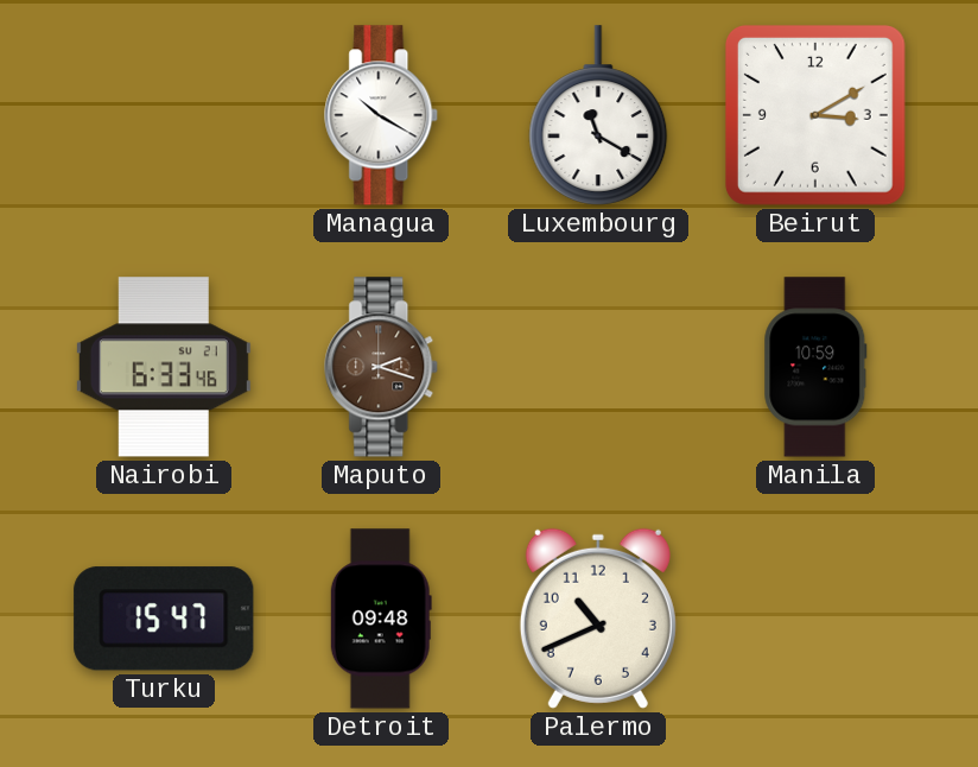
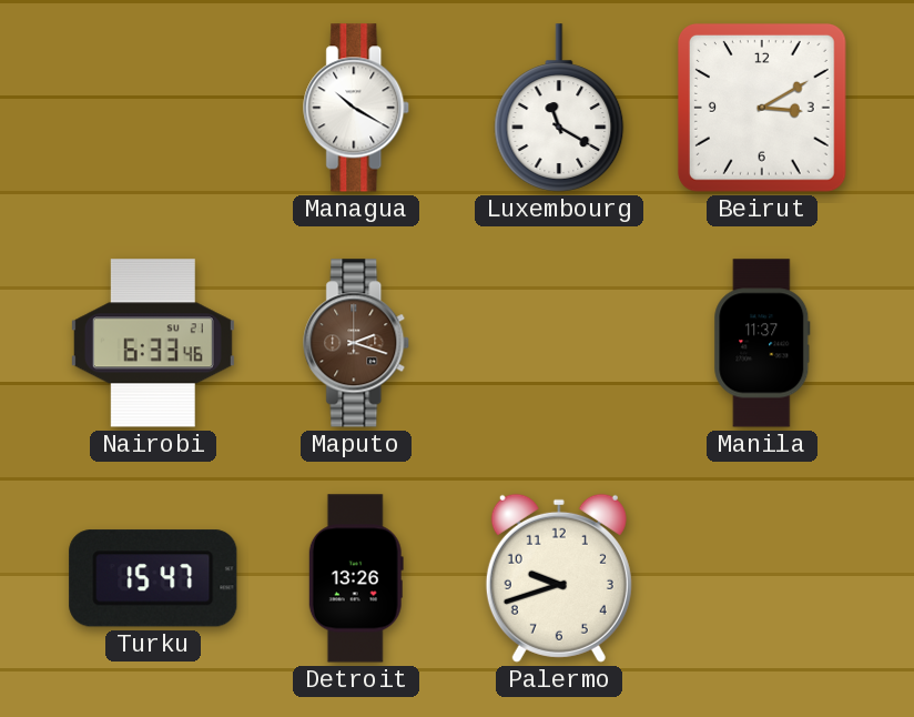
Manila: 10:59 -> 11:37
Detroit: 09:48 -> 13:26
Palermo: 10:41 -> 9:42
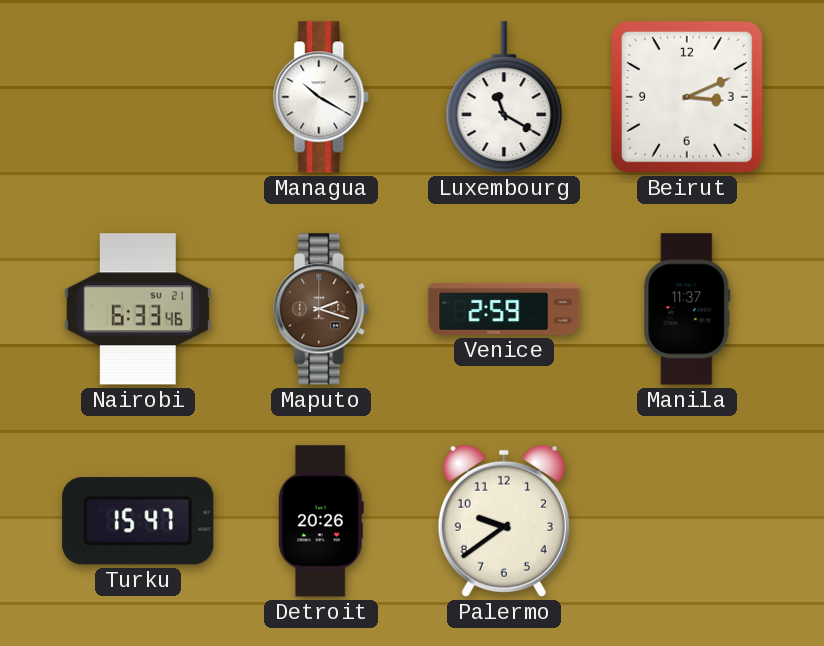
Beirut: 3:10 -> 3:11
Venice: none -> 2:59
Detroit: 13:26 -> 20:26
Palermo: 9:42 -> 9:39
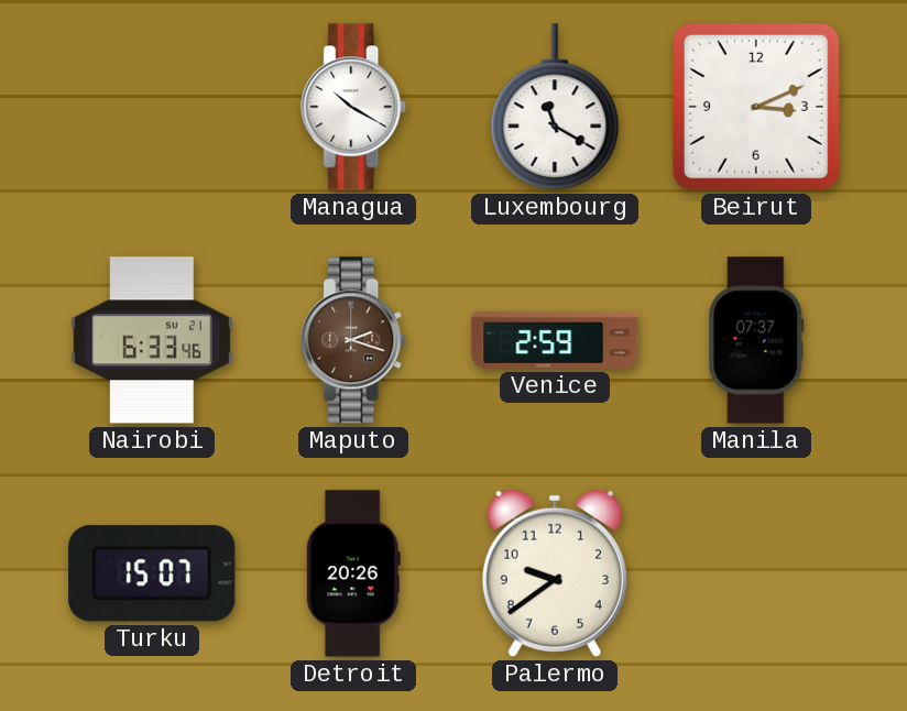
Manila: 11:37 -> 07:37
Turku: 15:47 -> 15:07
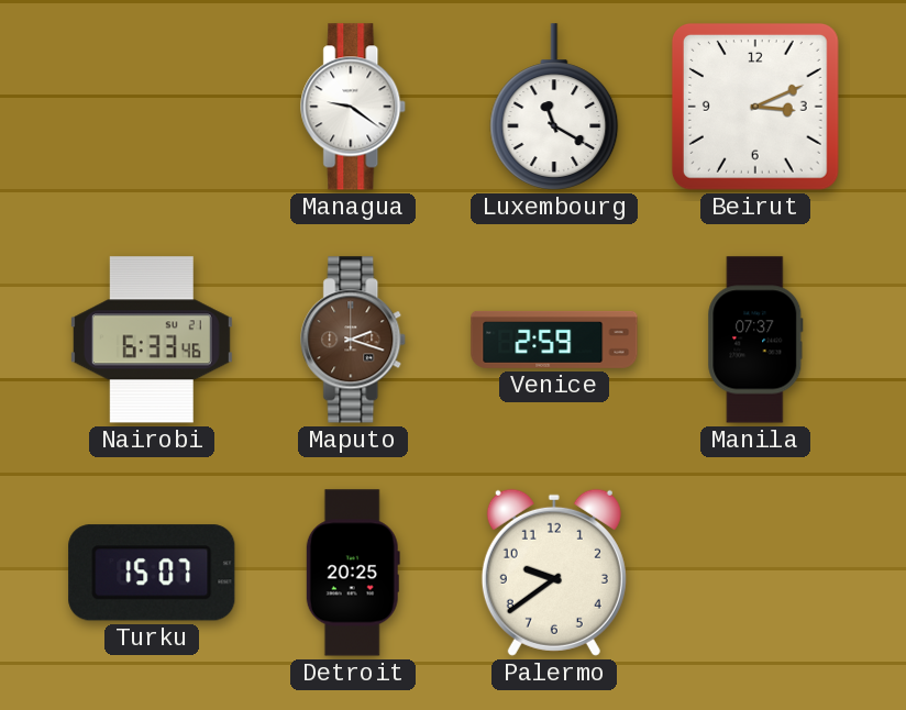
Managua: 10:20 -> 9:21
Detroit: 20:26 -> 20:25
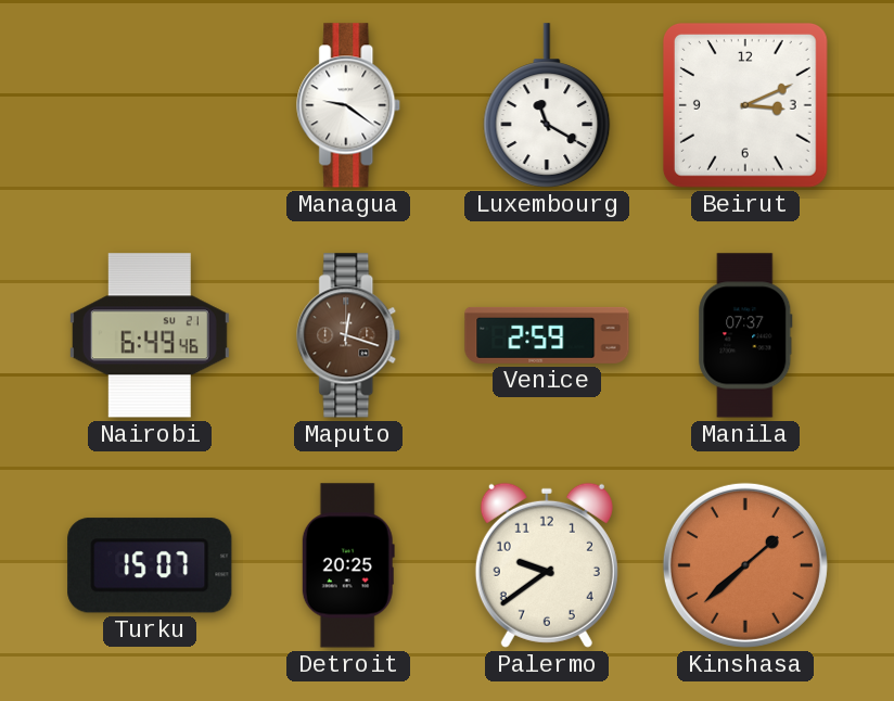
Nairobi: 6:33 -> 6:49
Maputo: 2:18 -> 12:18
Kinshasa: none -> 1:38
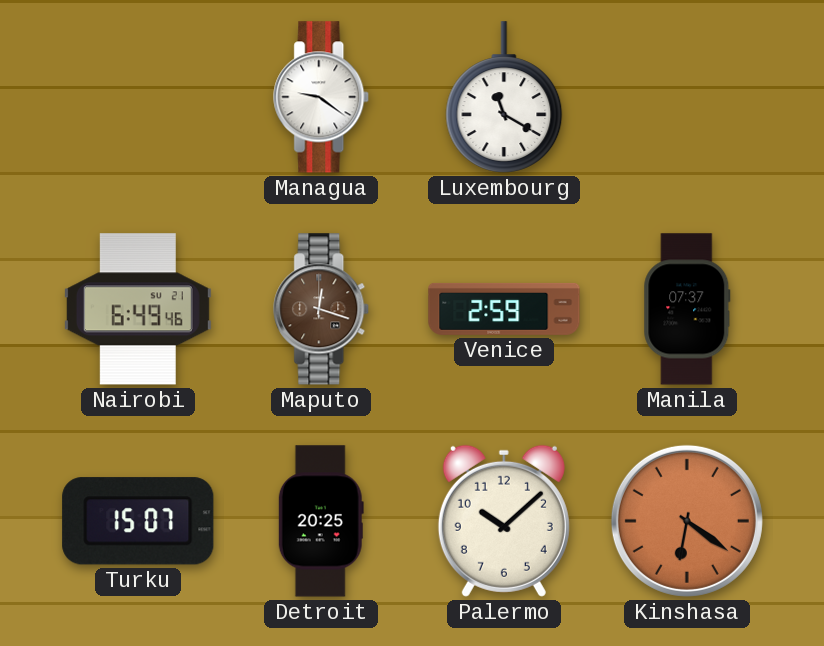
Beirut: 3:11 -> none
Palermo: 9:39 -> 10:08
Kinshasa: 1:38 -> 6:21
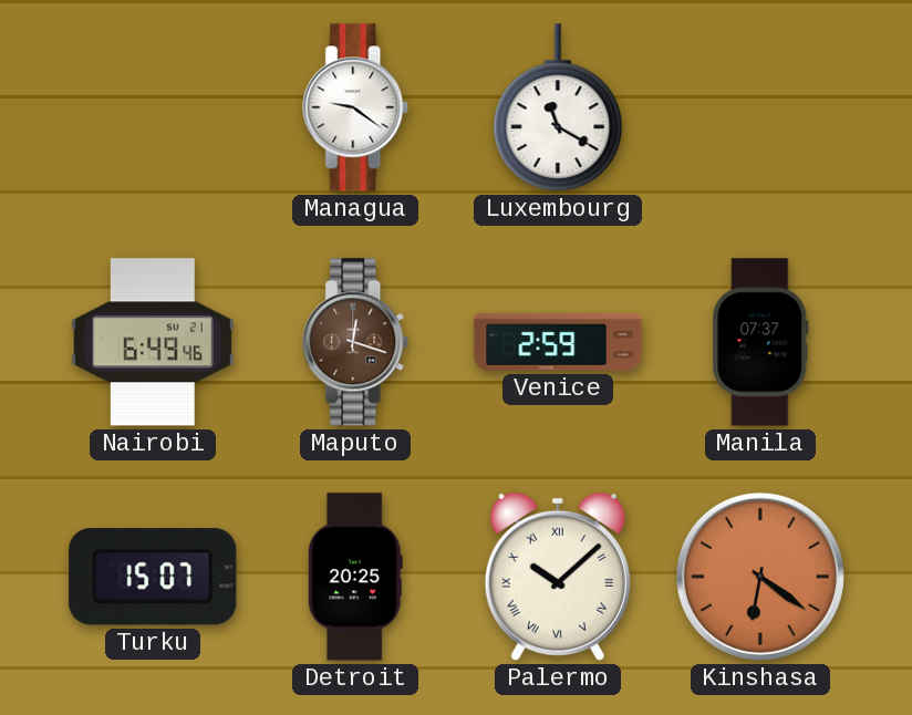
Palermo numerals: Arabic -> Roman
